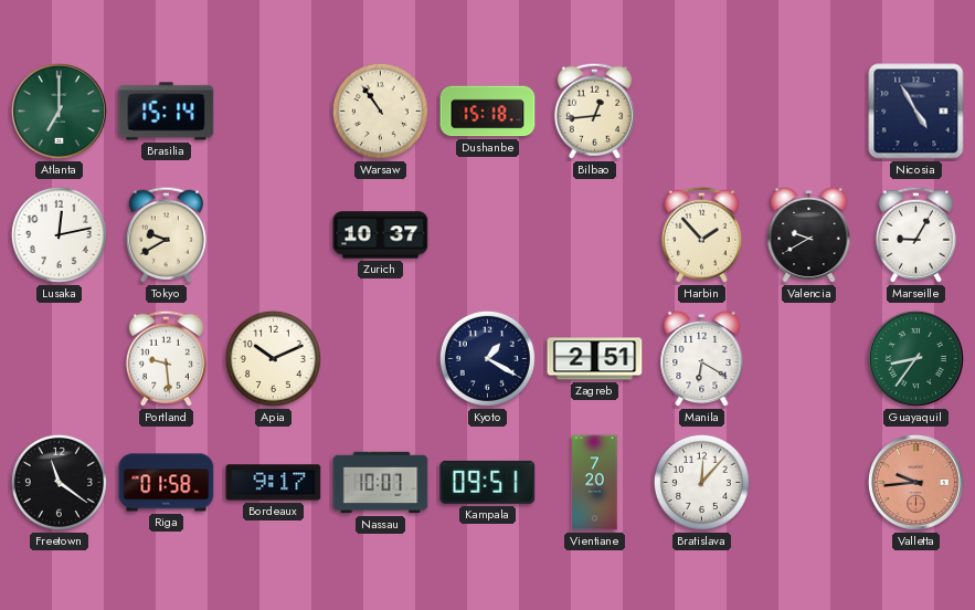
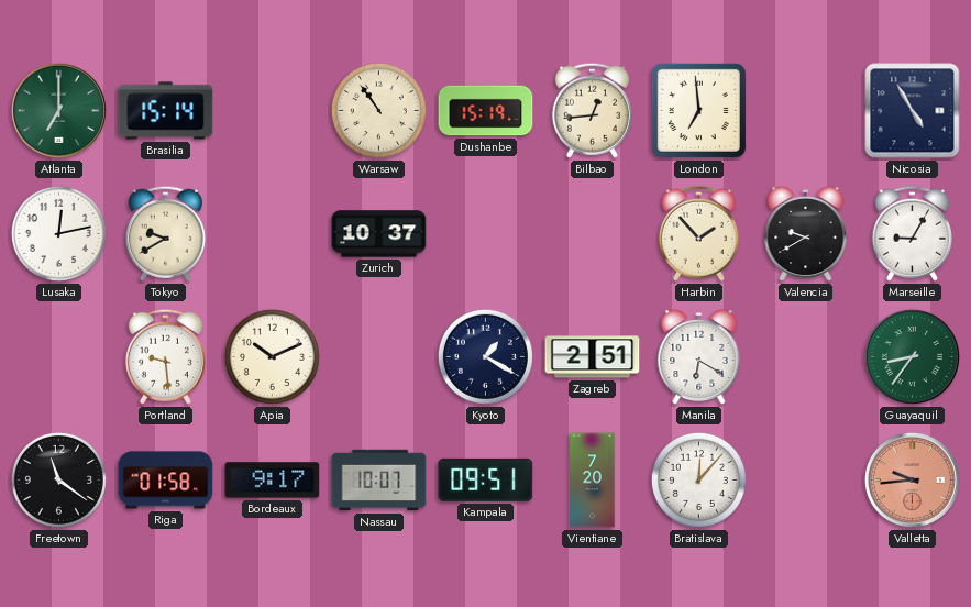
Dushanbe: 15:18 -> 15:19
London: none -> 6:59
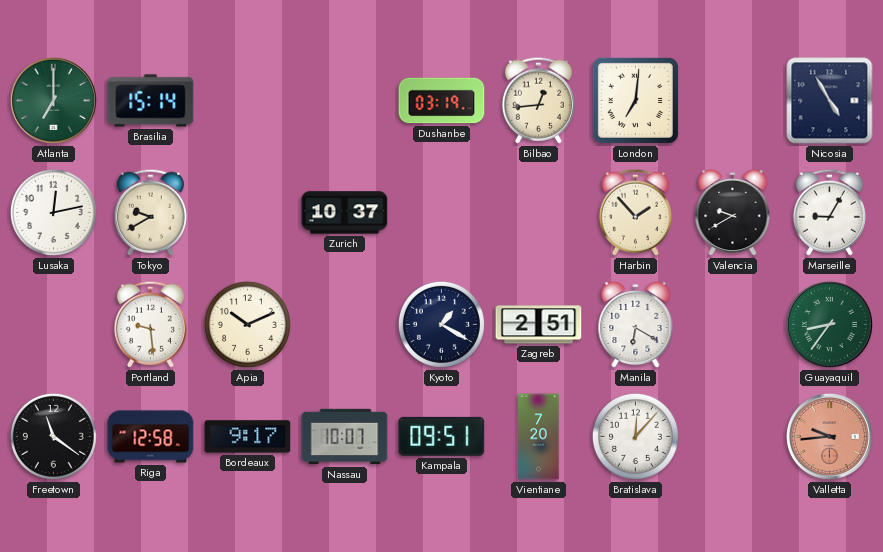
Warsaw: 10:54 -> none
Dushanbe: 15:19 -> 03:19
London: 6:59 -> 7:01
Riga: 01:58 -> 12:58
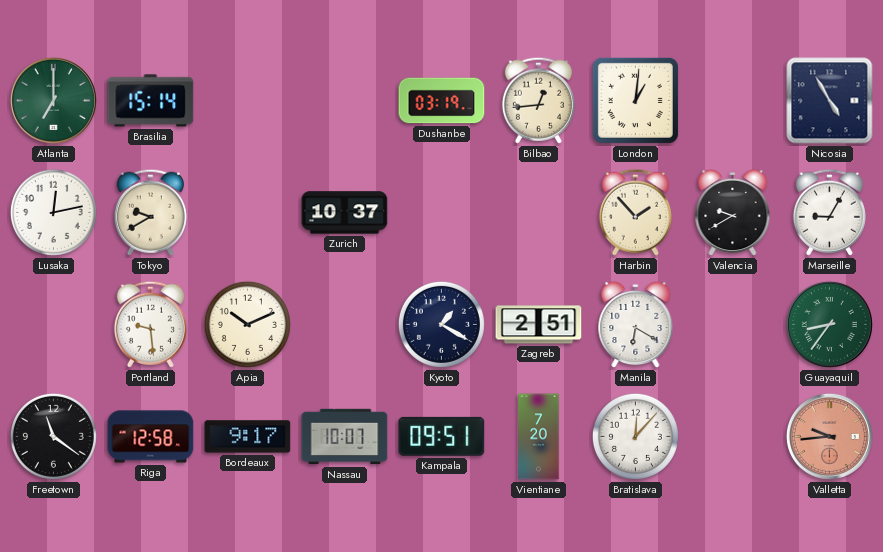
London: 7:01 -> 1:01
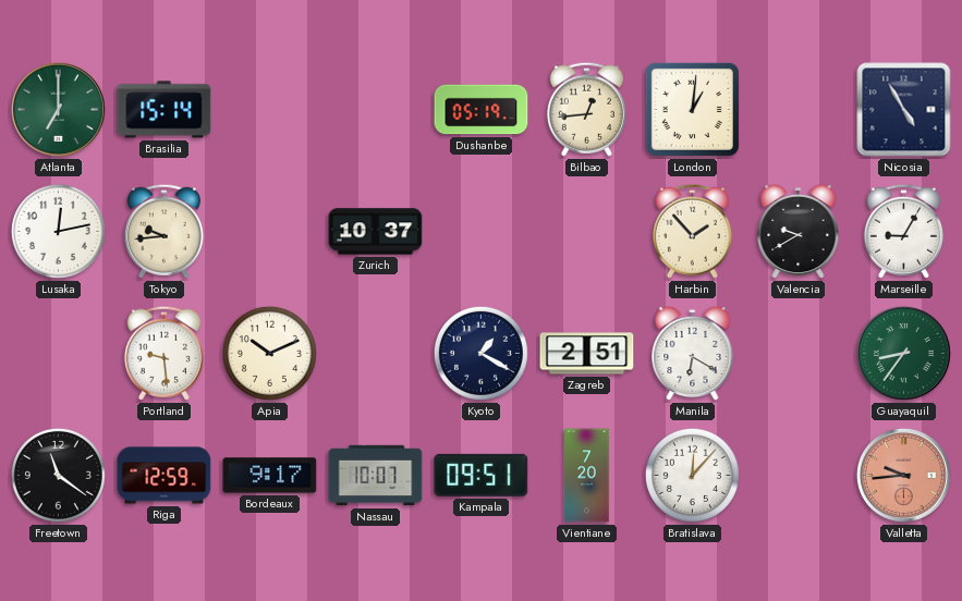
Dushanbe: 03:19 -> 05:19
Tokyo: 9:40 -> 9:44
Riga: 12:58 -> 12:59
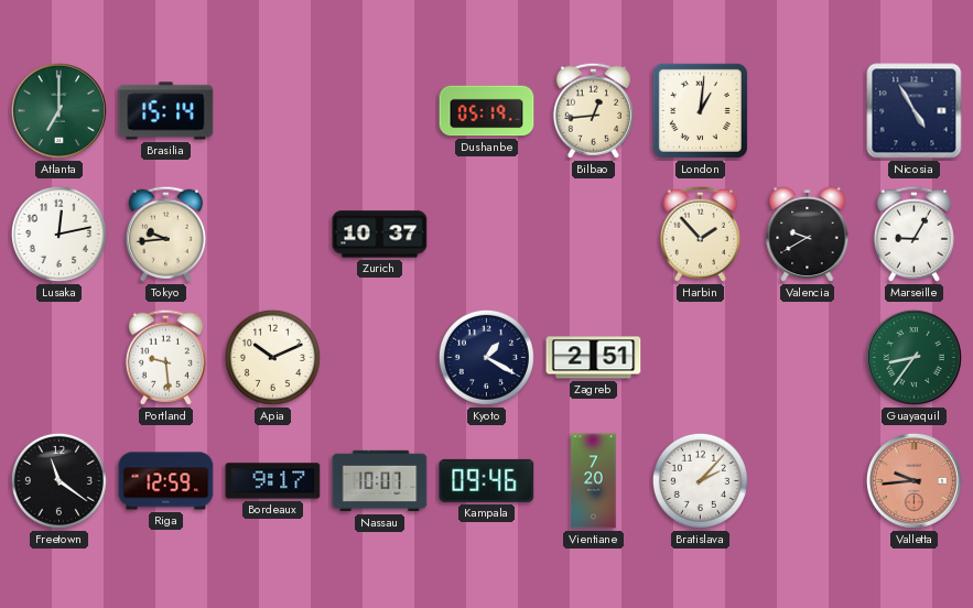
Manila: 6:20 -> none
Kampala: 09:51 -> 09:46
Bratislava: 12:07 -> 2:07
